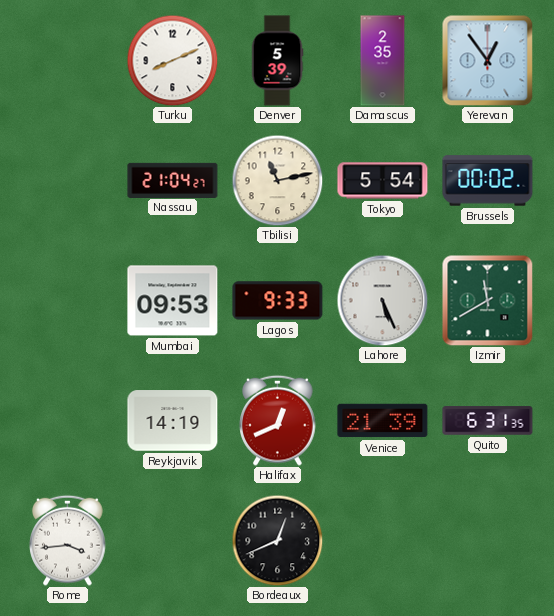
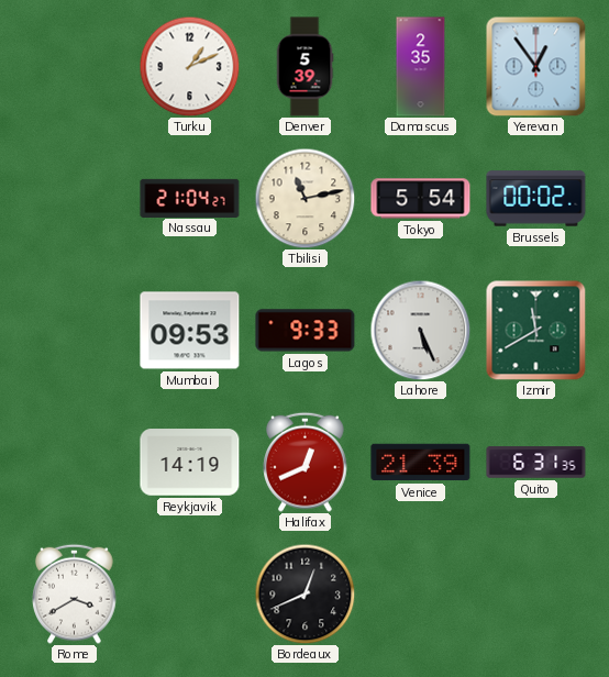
Turku: 8:11 -> 1:11
Rome: 3:44 -> 3:40
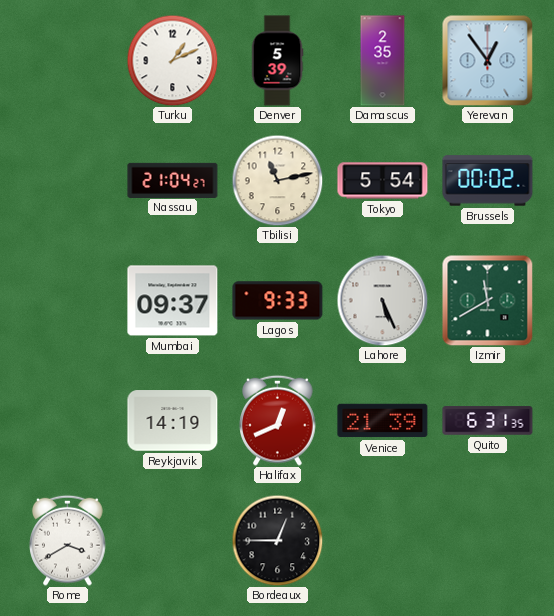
Mumbai: 09:53 -> 09:37
Bordeaux: 12:41 -> 12:45
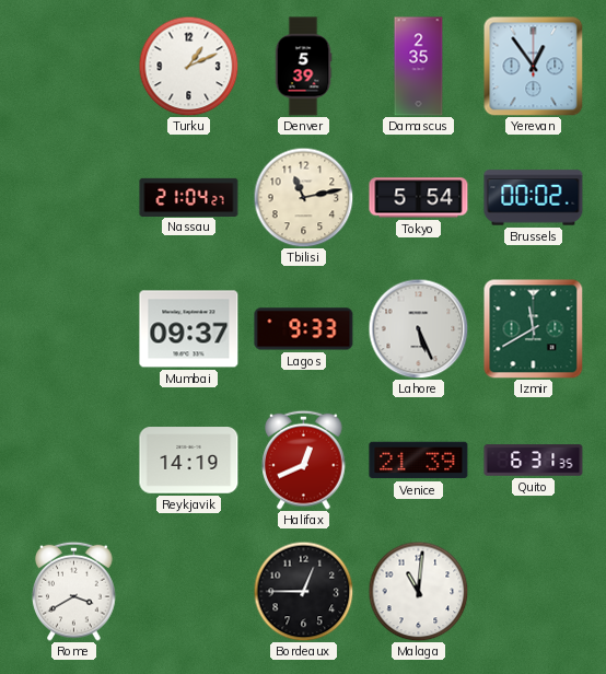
Malaga: none -> 11:01
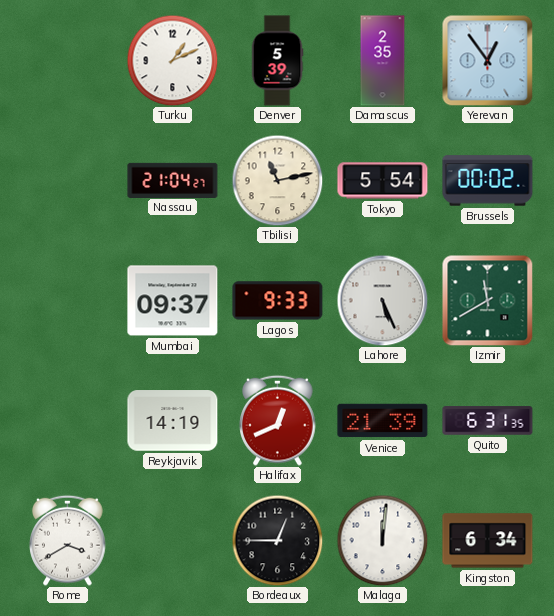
Malaga: 11:01 -> 12:01
Kingston: none -> 6:34
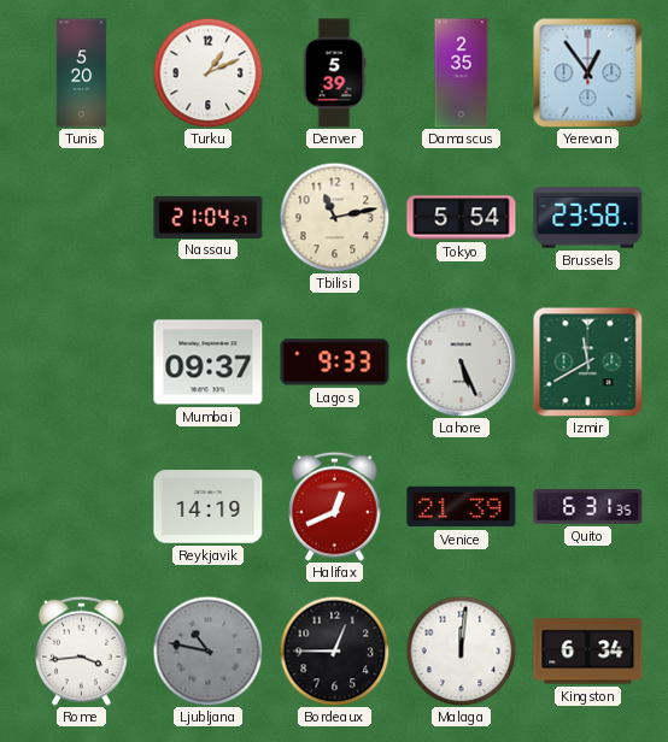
Tunis: none -> 5:20
Brussels: 00:02 -> 23:58
Rome: 3:40 -> 3:44
Ljubljana: none -> 10:47
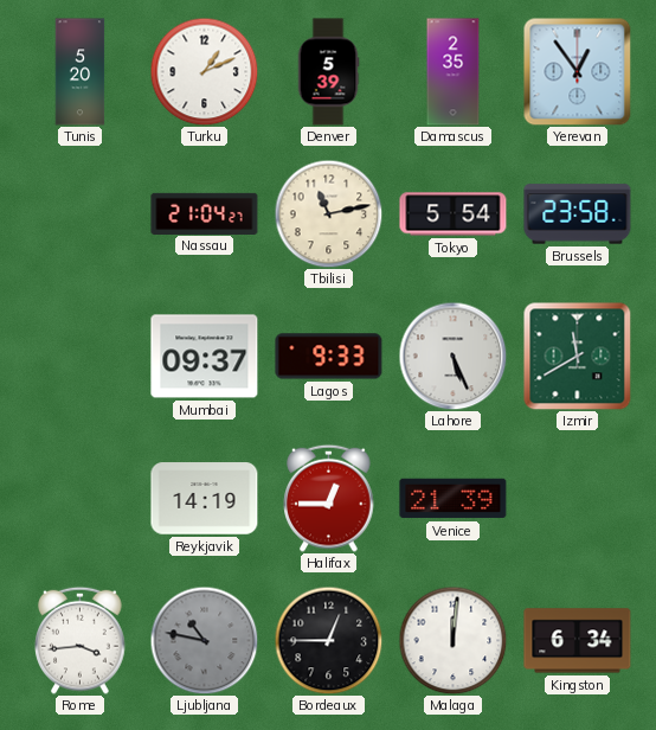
Halifax: 12:41 -> 12:45
Quito: 6:31 -> none
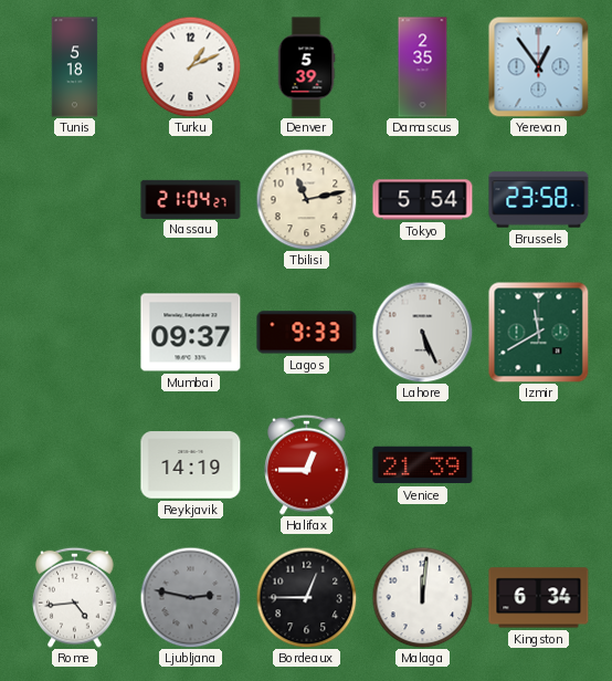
Tunis: 5:20 -> 5:18
Rome: 3:44 -> 4:44
Ljubljana: 10:47 -> 2:47
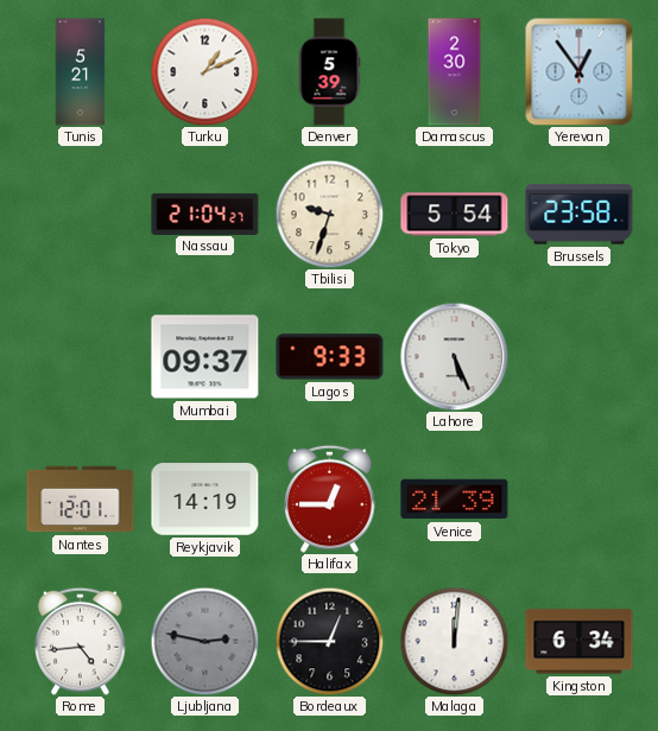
Tunis: 5:18 -> 5:21
Damascus: 2:35 -> 2:30
Tbilisi: 11:13 -> 9:33
Izmir: 11:40 -> none
Nantes: none -> 12:01
